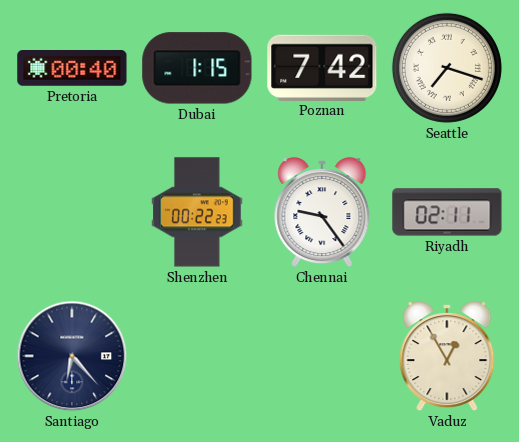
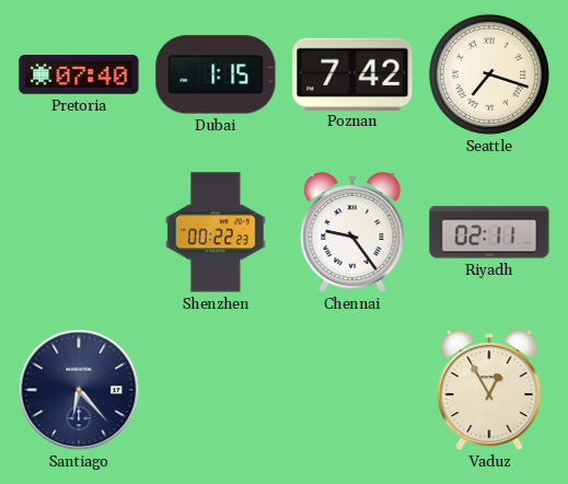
Pretoria: 00:40 -> 07:40
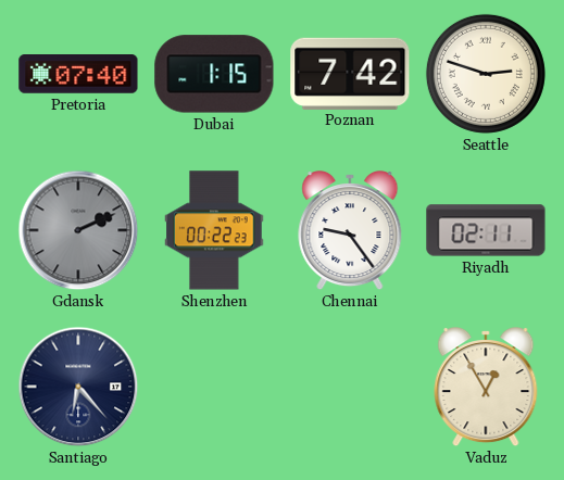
Seattle: 7:18 -> 2:48
Gdansk: none -> 2:11
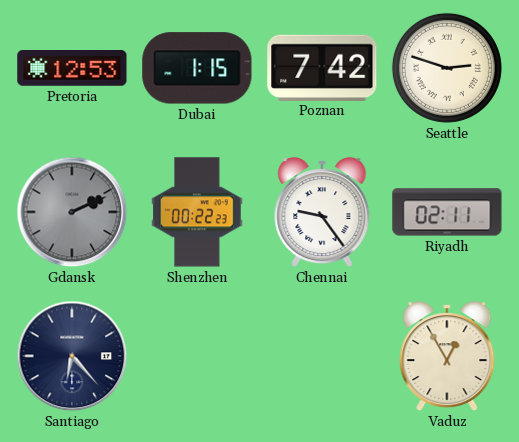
Pretoria: 07:40 -> 12:53
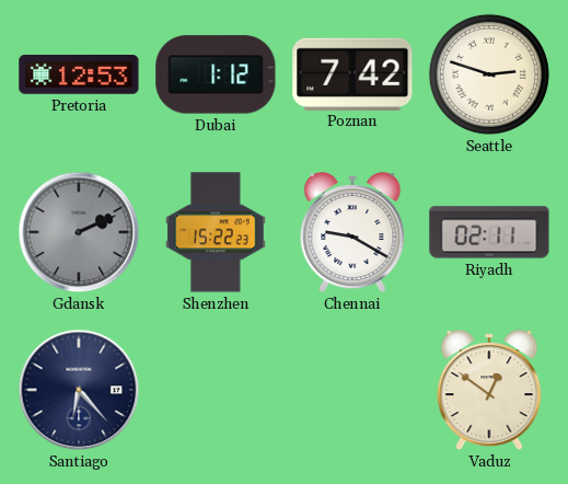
Dubai: 1:15 -> 1:12
Shenzhen: 00:22 -> 15:22
Chennai: 9:24 -> 9:20
Vaduz: 12:55 -> 12:51
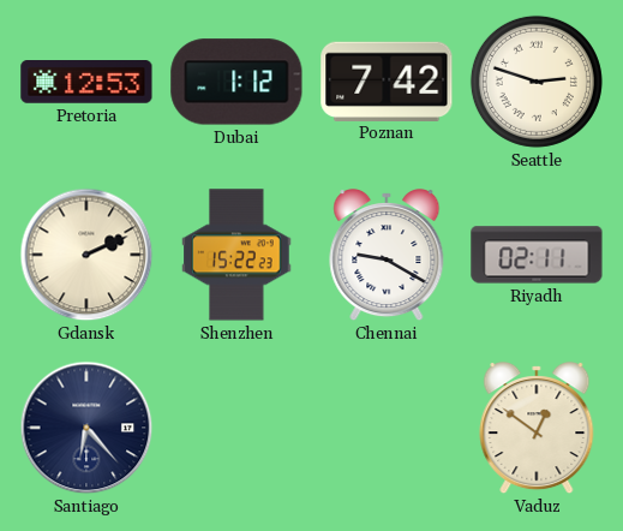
Gdansk dial: grey -> cream
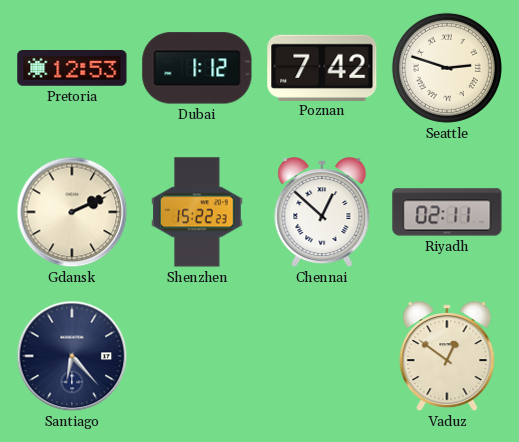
Chennai: 9:20 -> 12:52
